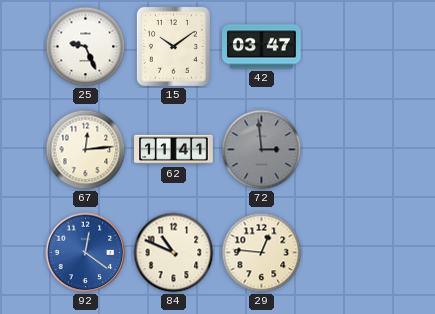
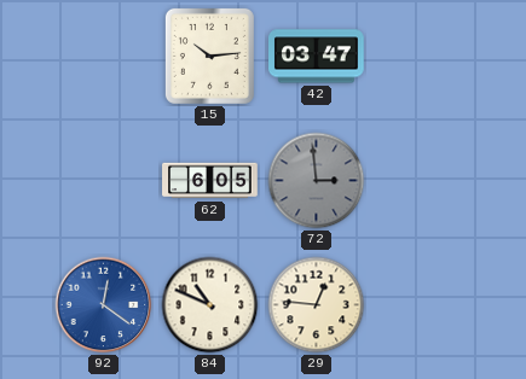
25: 9:26 -> none
15: 10:09 -> 10:14
67: 12:14 -> none
62: 11:41 -> 6:05
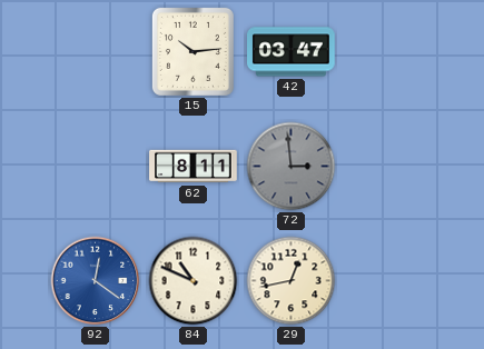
62: 6:05 -> 8:11
29: 12:46 -> 12:43
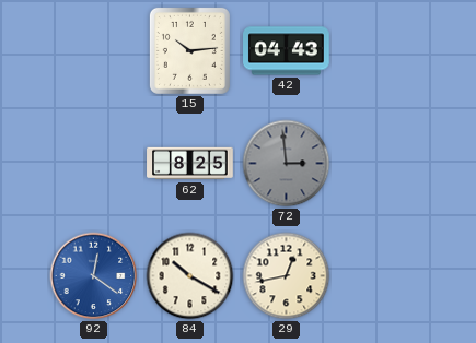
42: 03:47 -> 04:43
62: 8:11 -> 8:25
84: 10:49 -> 10:20
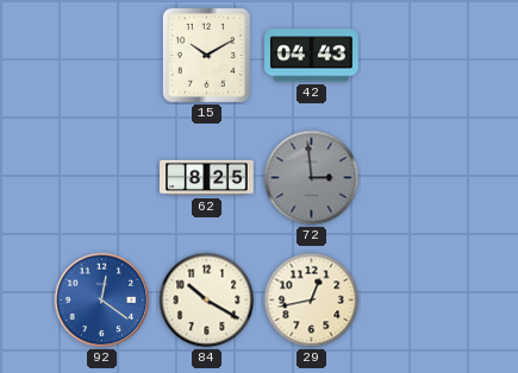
15: 10:14 -> 10:10
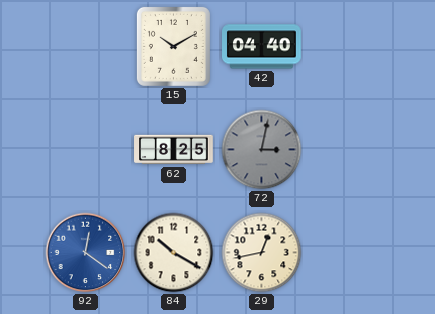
42: 04:43 -> 04:40
72: 2:59 -> 3:02
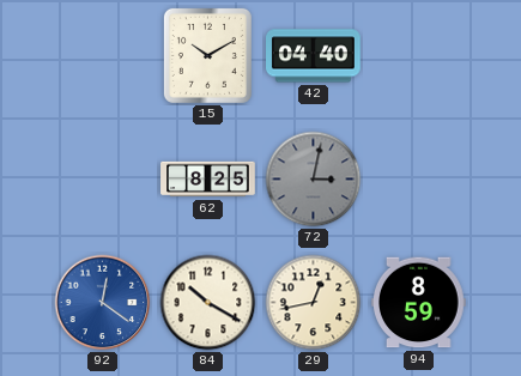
94: none -> 8:59
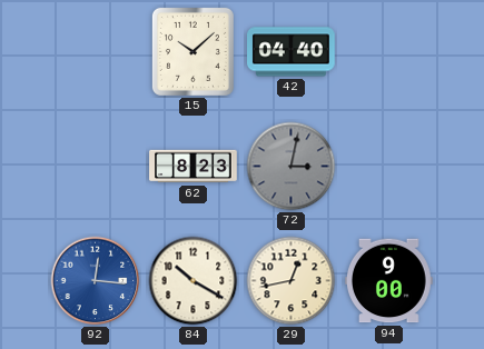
15: 10:10 -> 10:08
62: 8:25 -> 8:23
92: 12:21 -> 12:16
94: 8:59 -> 9:00
